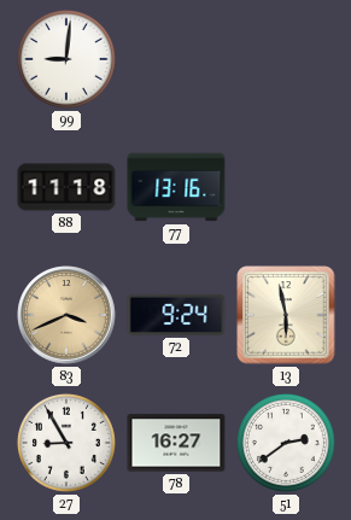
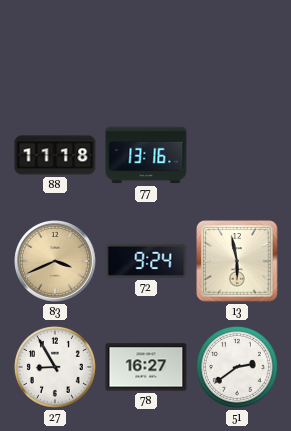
99: 9:01 -> none
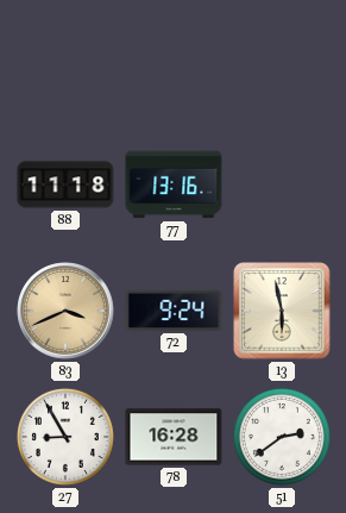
78: 16:27 -> 16:28
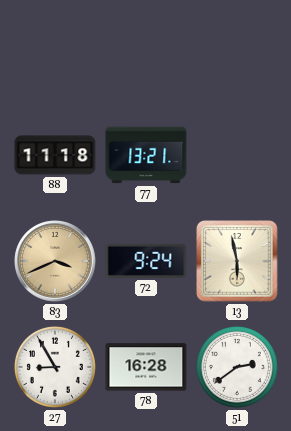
77: 13:16 -> 13:21
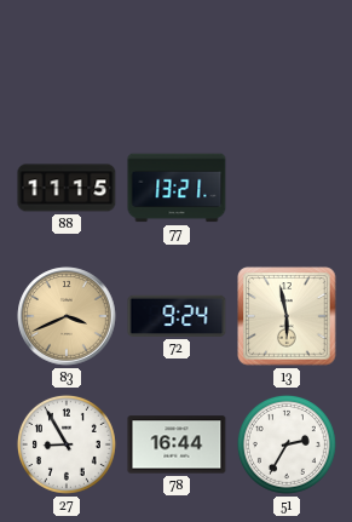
88: 11:18 -> 11:15
78: 16:28 -> 16:44
51: 2:39 -> 2:35
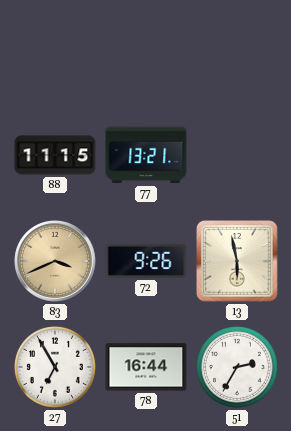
72: 9:24 -> 9:26
27: 8:55 -> 6:55
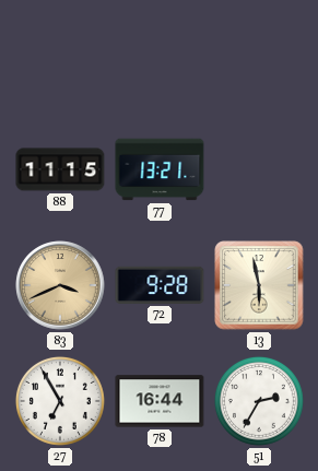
72: 9:26 -> 9:28
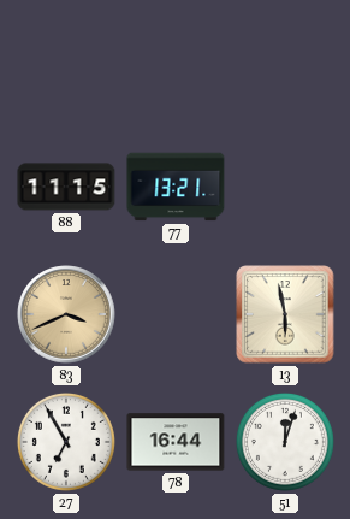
72: 9:28 -> none
51: 2:35 -> 12:03
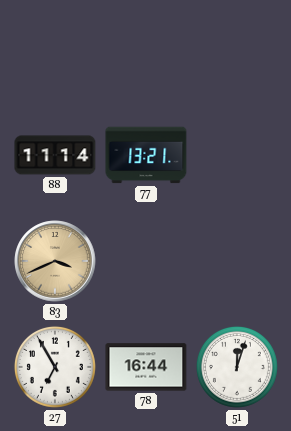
88: 11:15 -> 11:14
13: 5:58 -> none
